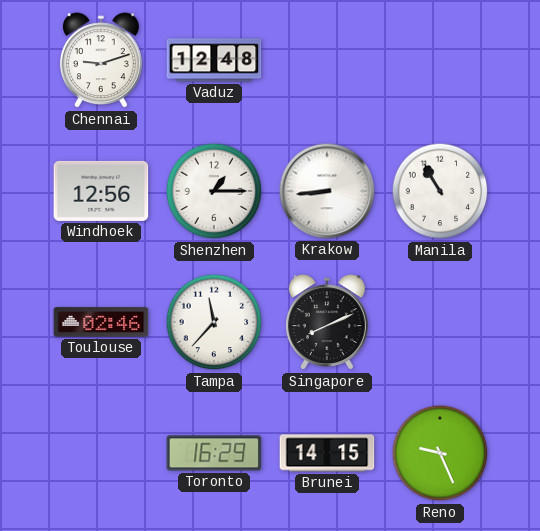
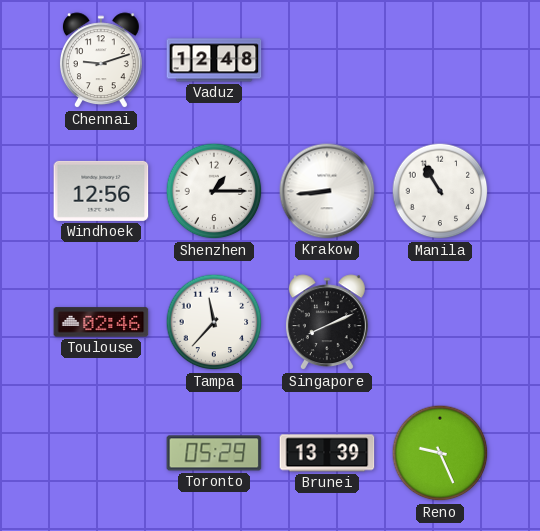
Toronto: 16:29 -> 05:29
Brunei: 14:15 -> 13:39
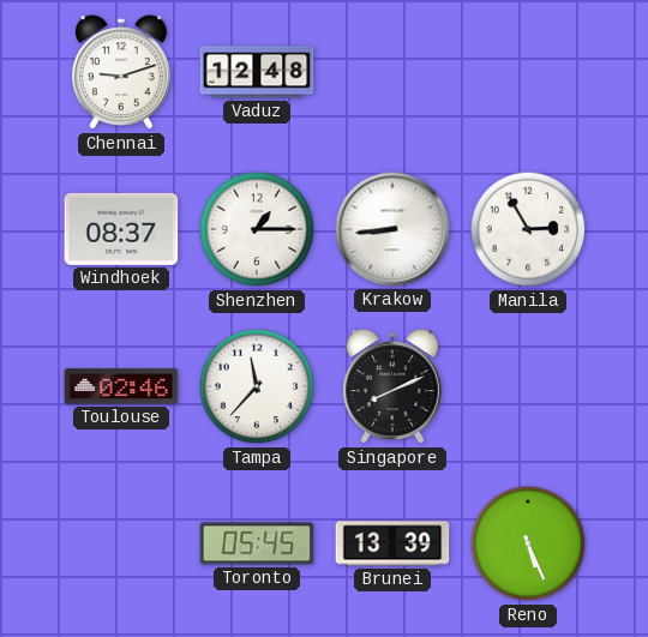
Windhoek: 12:56 -> 08:37
Manila: 10:55 -> 2:55
Toronto: 05:29 -> 05:45
Reno: 9:26 -> 5:26
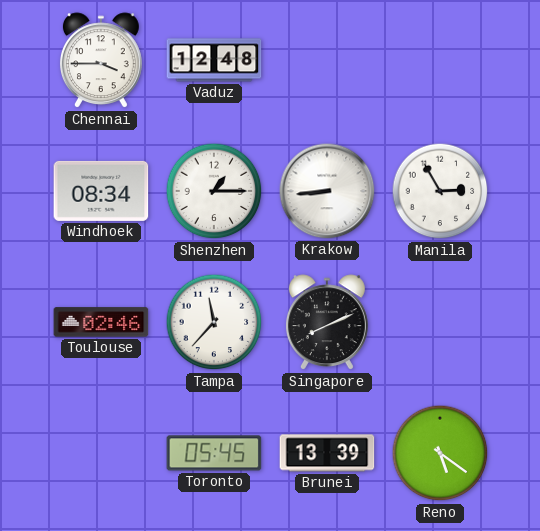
Chennai: 9:12 -> 3:45
Windhoek: 08:37 -> 08:34
Reno: 5:26 -> 5:21
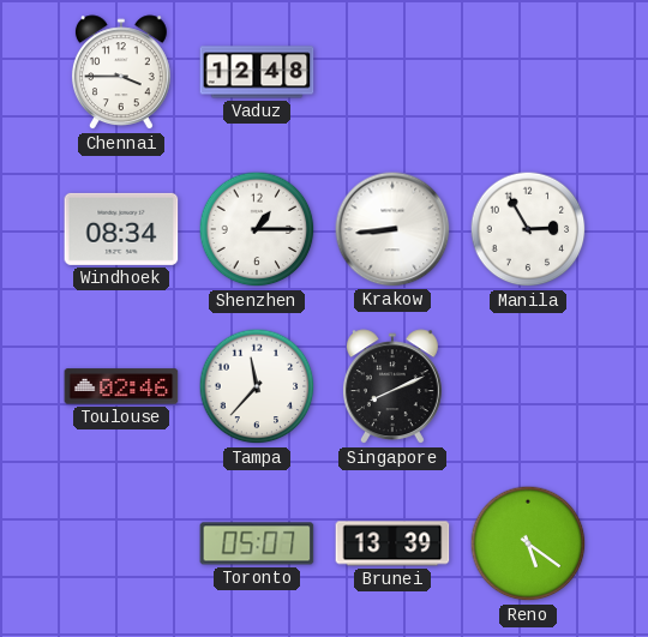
Toronto: 05:45 -> 05:07
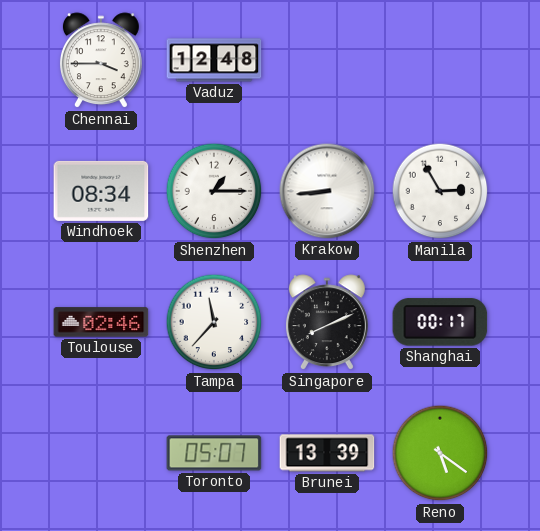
Shanghai: none -> 00:17
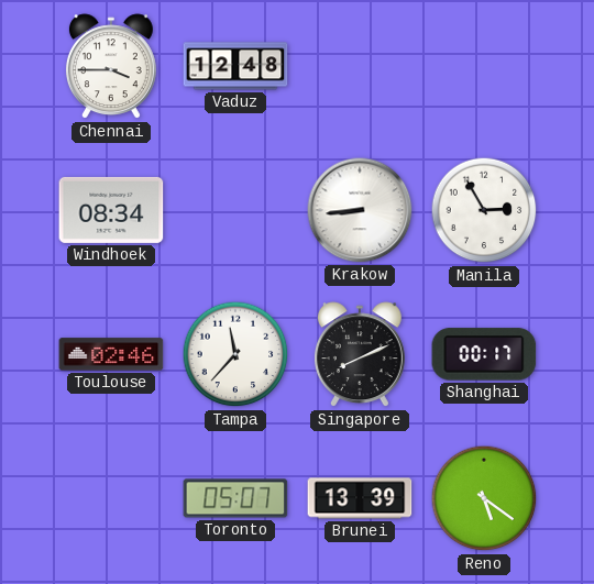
Shenzhen: 1:15 -> none
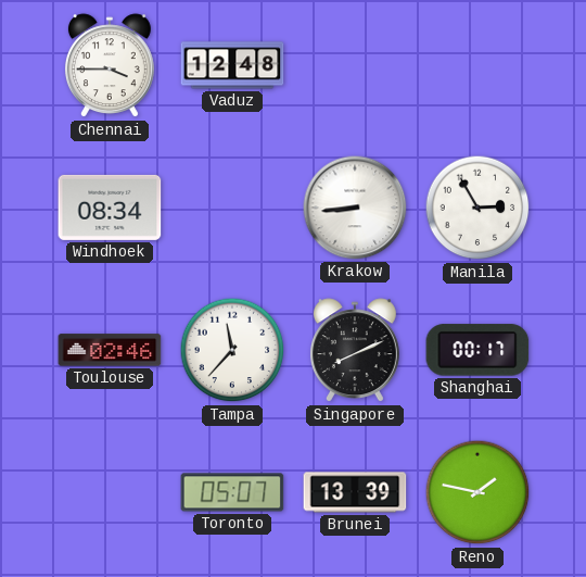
Reno: 5:21 -> 1:47
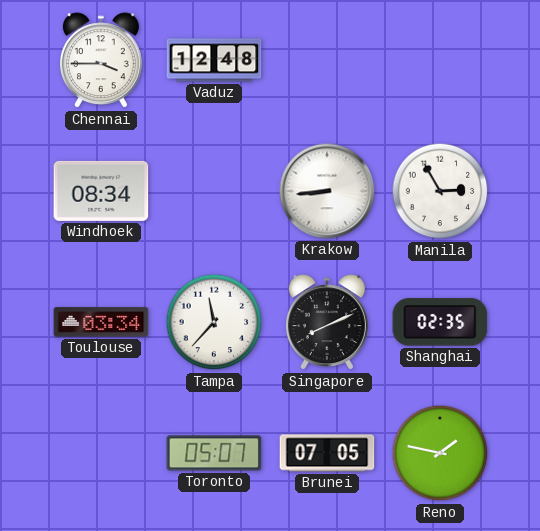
Toulouse: 02:46 -> 03:34
Shanghai: 00:17 -> 02:35
Brunei: 13:39 -> 07:05
